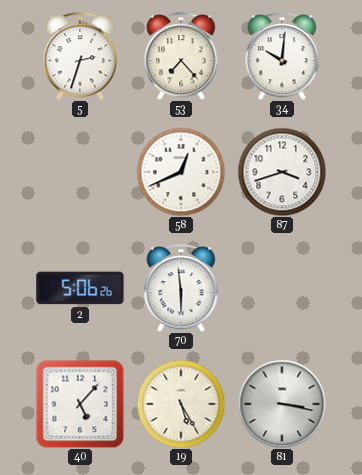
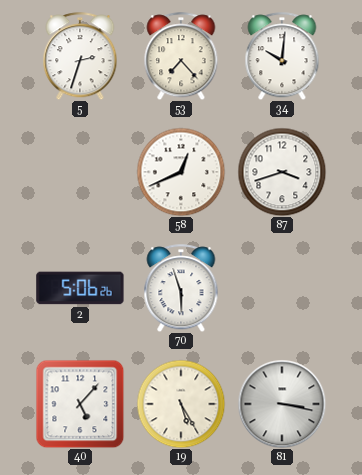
70: 5:59 -> 5:57
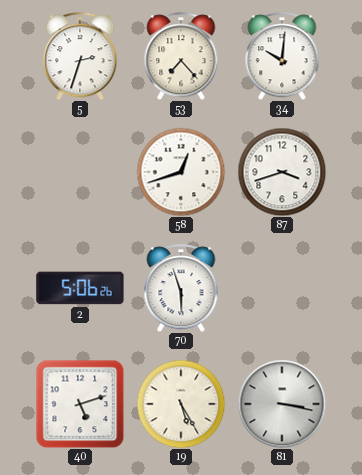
58: 12:41 -> 12:42
40: 5:07 -> 5:12
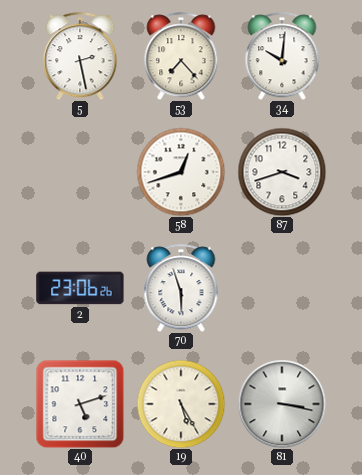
5: 2:33 -> 2:28
2: 5:06 -> 23:06
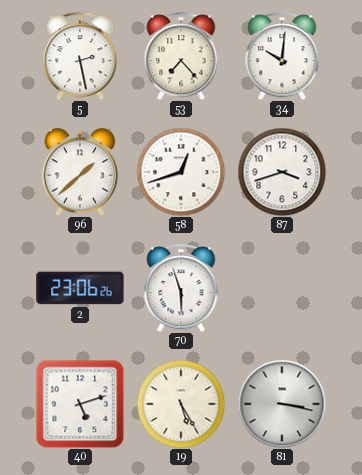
96: none -> 1:38
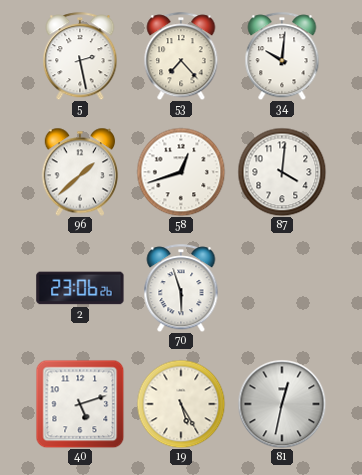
87: 3:42 -> 4:01
81: 3:17 -> 12:32
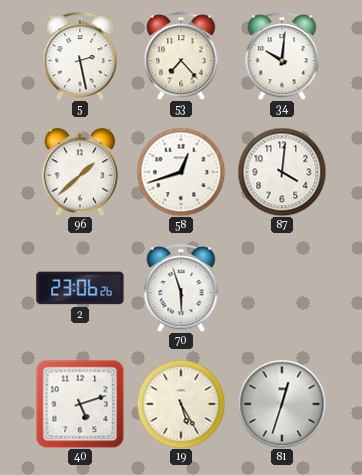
81: 12:32 -> 12:33
